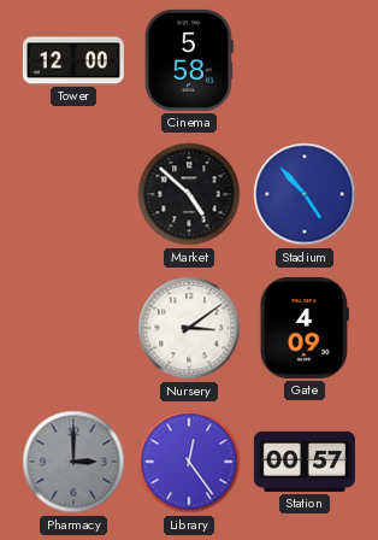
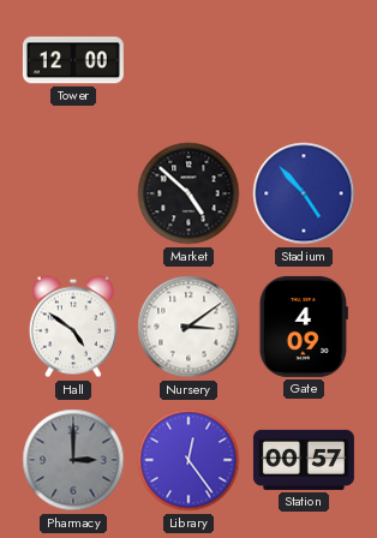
Cinema: 5:58 -> none
Hall: none -> 4:51
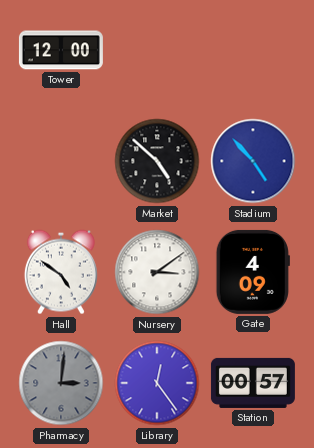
Pharmacy: 3:00 -> 3:01
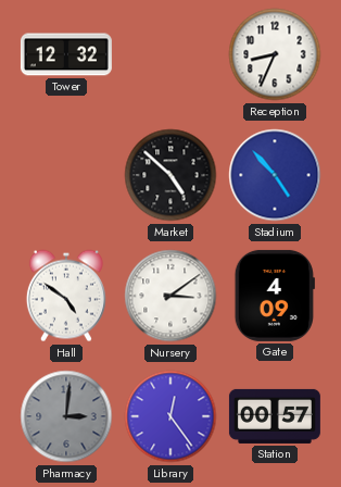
Tower: 12:00 -> 12:32
Reception: none -> 8:34
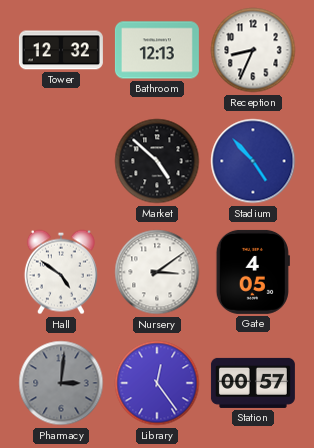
Bathroom: none -> 12:13
Gate: 4:09 -> 4:05
